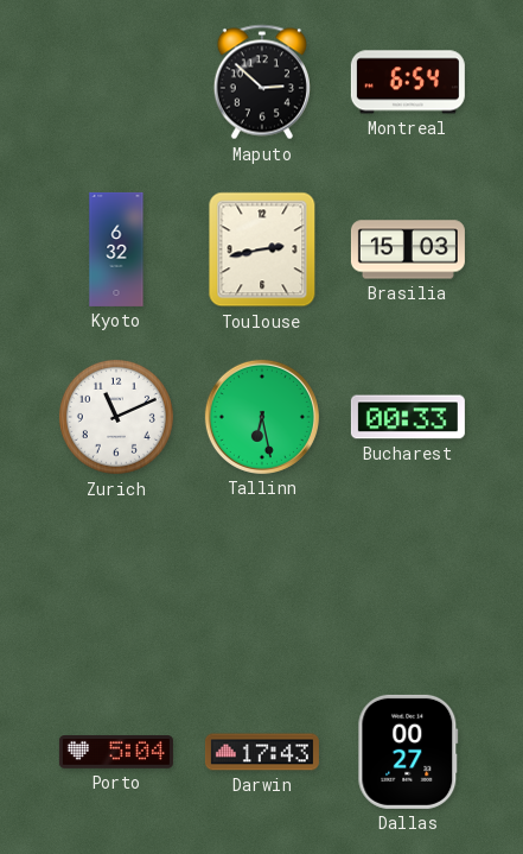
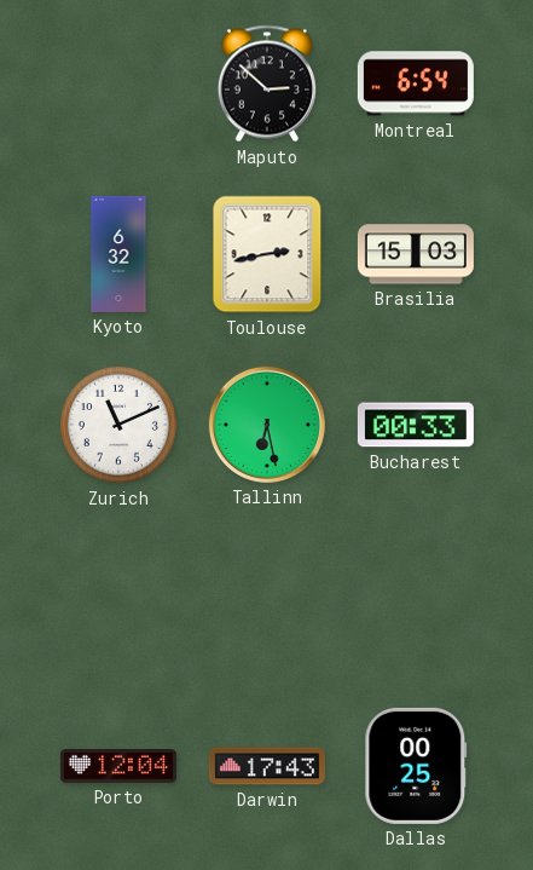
Porto: 5:04 -> 12:04
Dallas: 00:27 -> 00:25
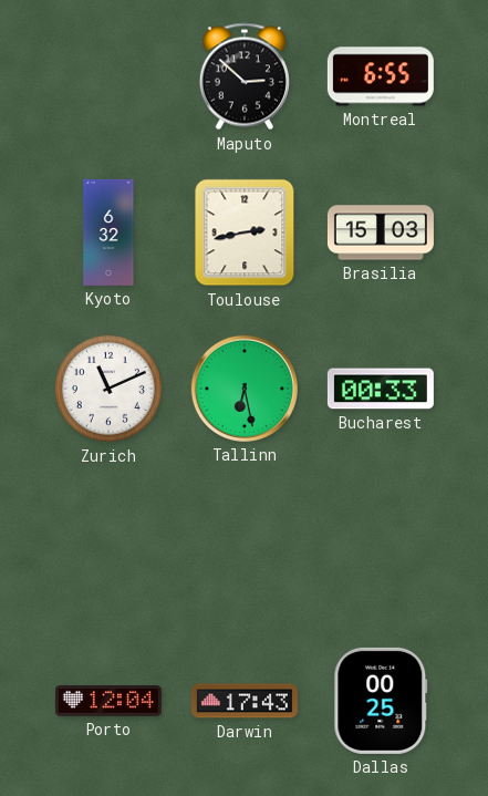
Montreal: 6:54 -> 6:55
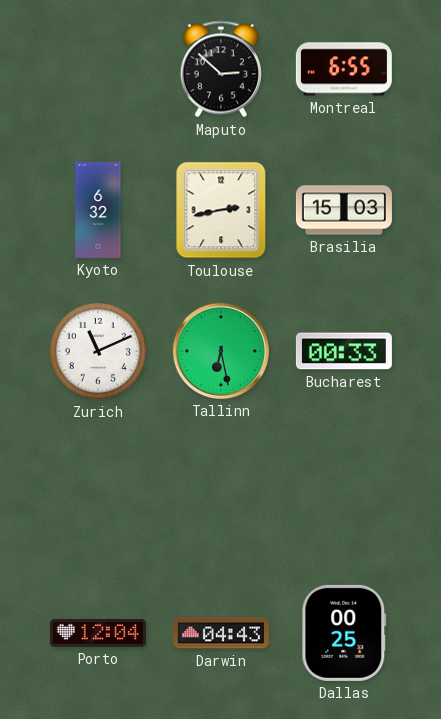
Darwin: 17:43 -> 04:43
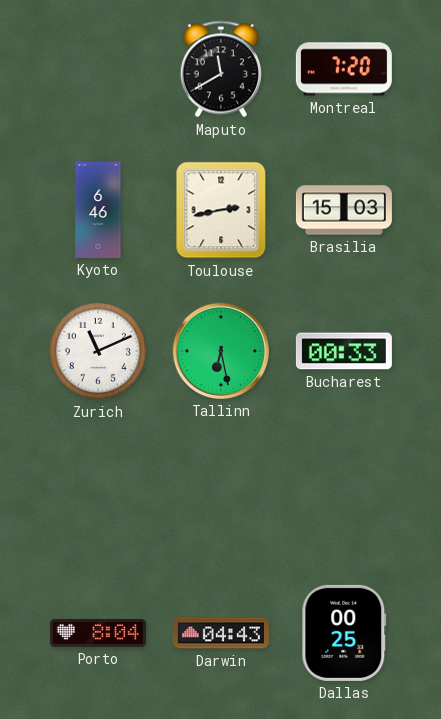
Maputo: 2:52 -> 11:40
Montreal: 6:55 -> 7:20
Kyoto: 6:32 -> 6:46
Porto: 12:04 -> 8:04
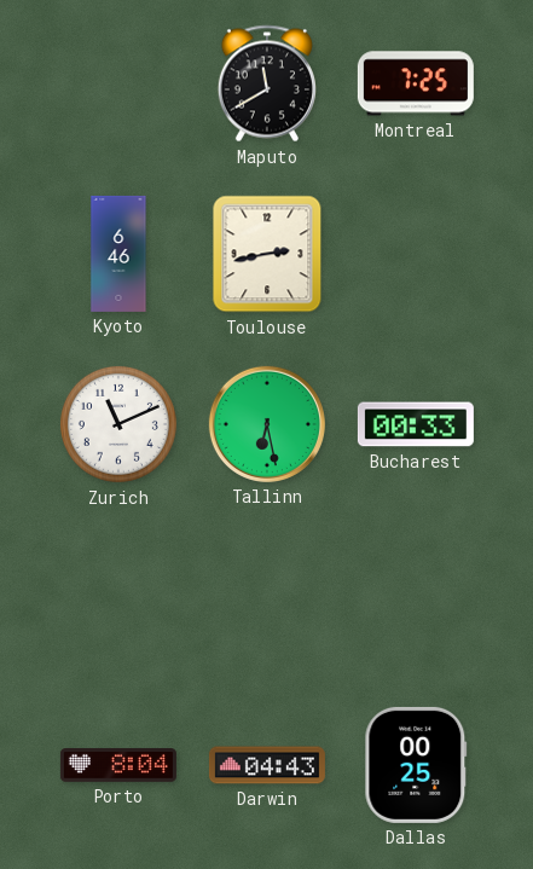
Montreal: 7:20 -> 7:25
Brasilia: 15:03 -> none
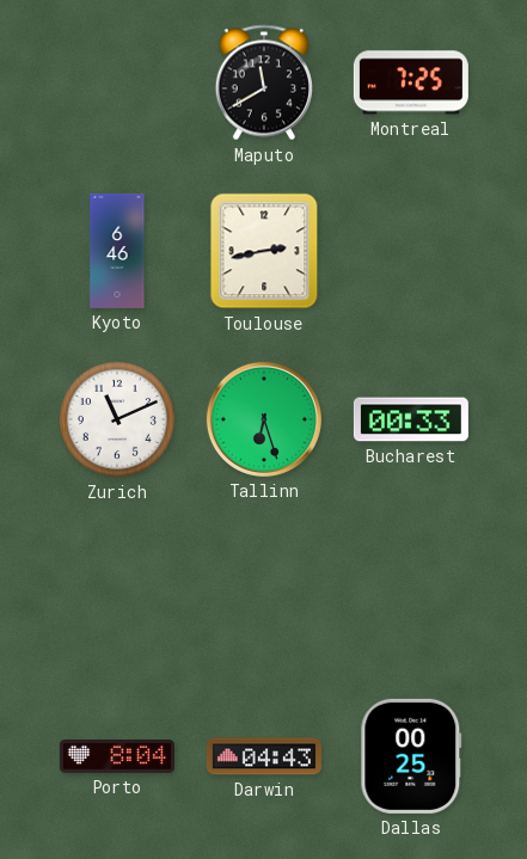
Tallinn: 6:28 -> 6:27
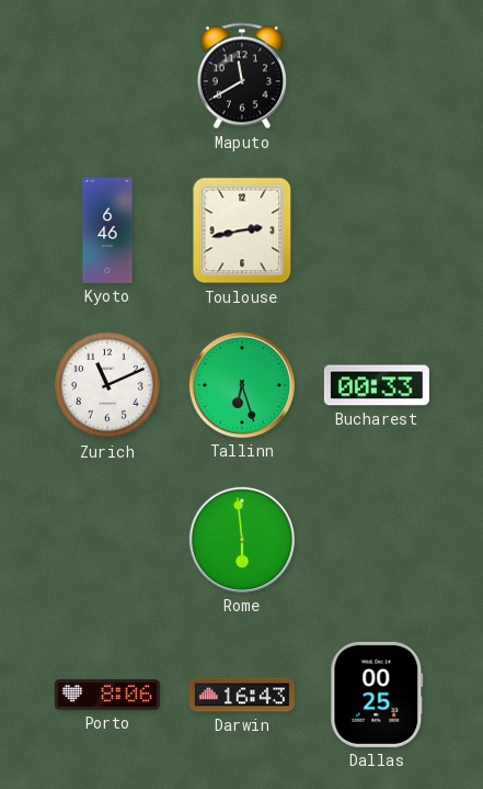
Montreal: 7:25 -> none
Rome: none -> 5:59
Porto: 8:04 -> 8:06
Darwin: 04:43 -> 16:43
